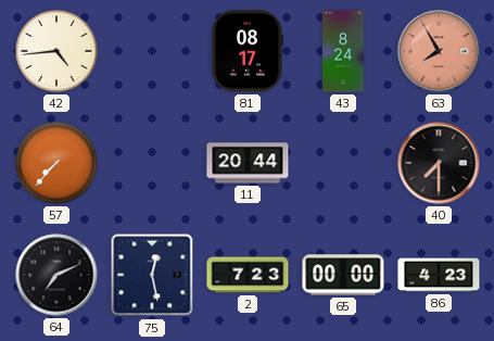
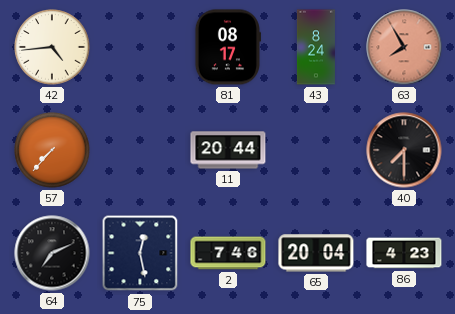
2: 7:23 -> 7:46
65: 00:00 -> 20:04
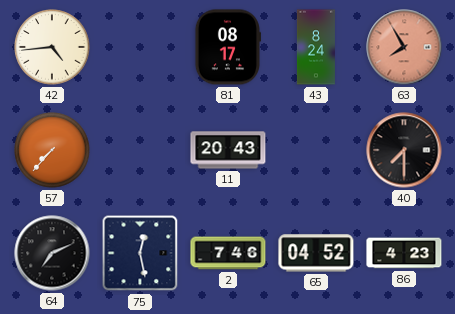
11: 20:44 -> 20:43
65: 20:04 -> 04:52
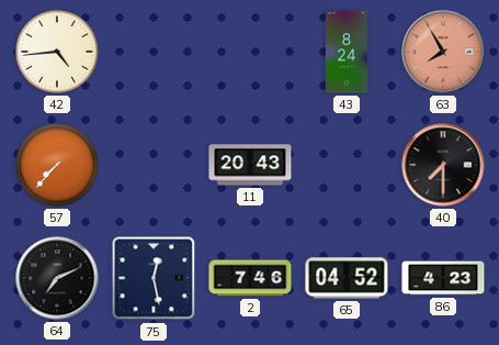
81: 08:17 -> none
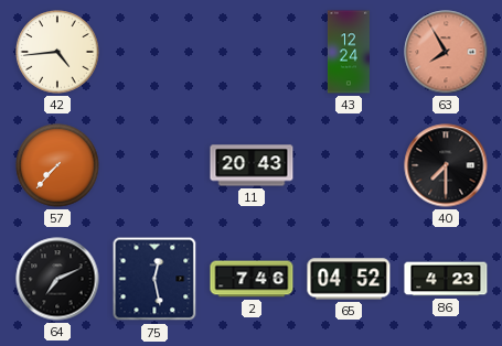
43: 8:24 -> 12:24
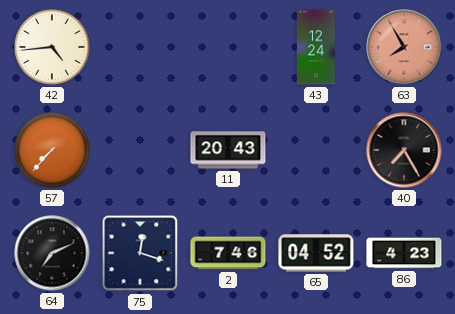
40: 7:30 -> 7:25
75: 12:28 -> 12:18
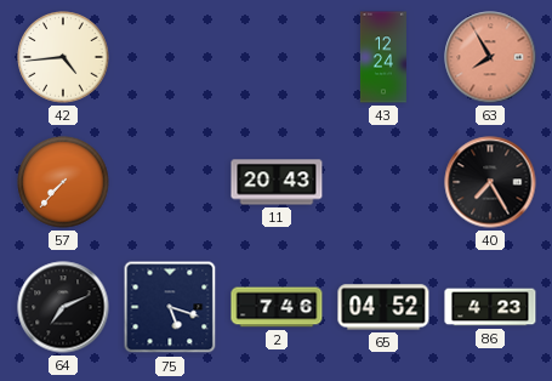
75: 12:18 -> 5:18
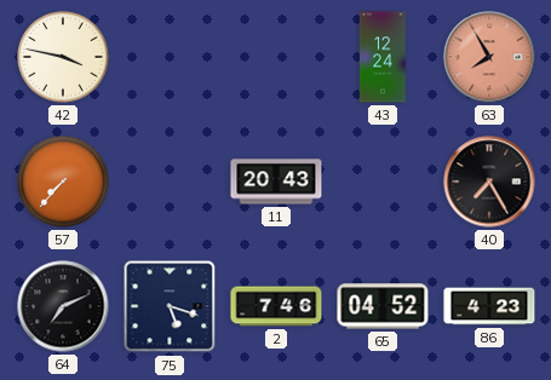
42: 4:44 -> 3:47
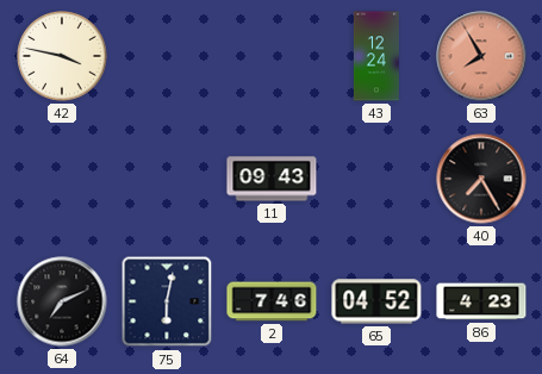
57: 7:37 -> none
11: 20:43 -> 09:43
75: 5:18 -> 6:02
